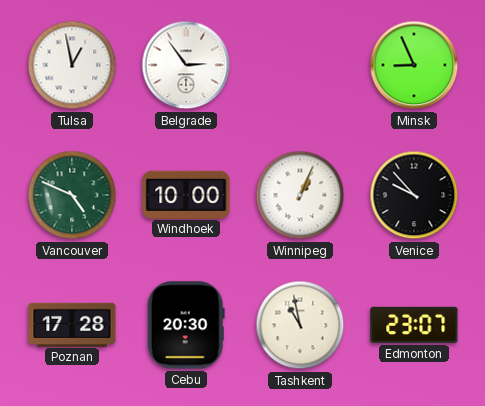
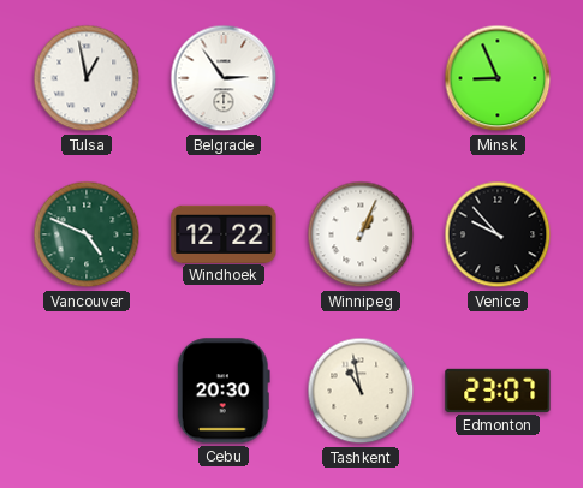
Windhoek: 10:00 -> 12:22
Poznan: 17:28 -> none
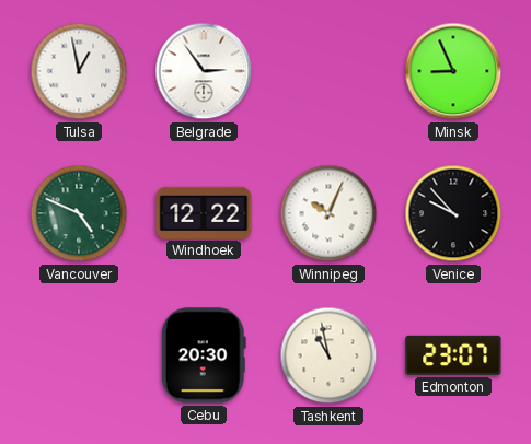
Winnipeg: 1:04 -> 10:04
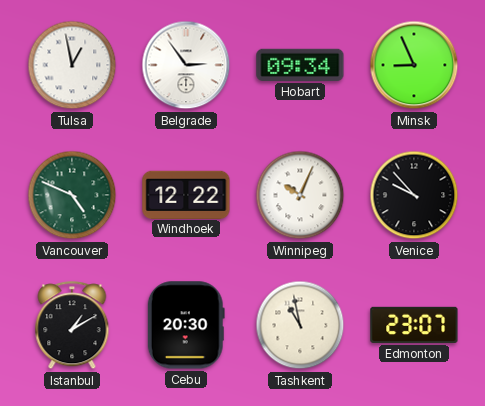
Hobart: none -> 09:34
Istanbul: none -> 1:10
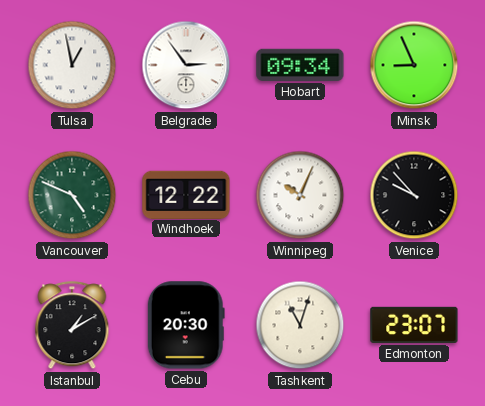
Tashkent: 10:58 -> 11:03
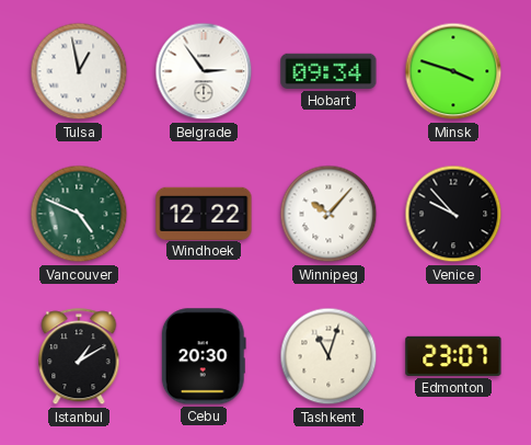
Minsk: 8:56 -> 3:48
Winnipeg: 10:04 -> 10:07
